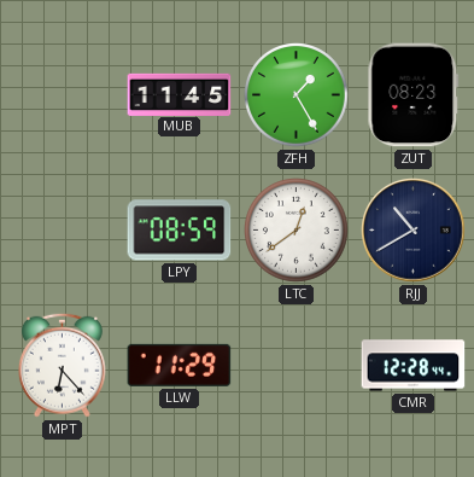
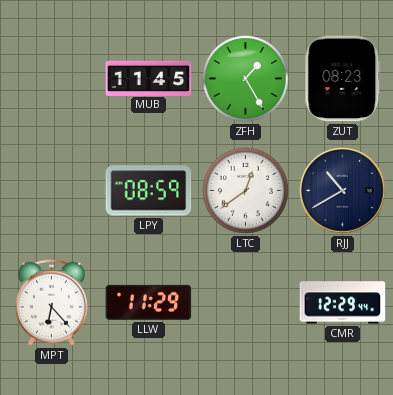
CMR: 12:28 -> 12:29
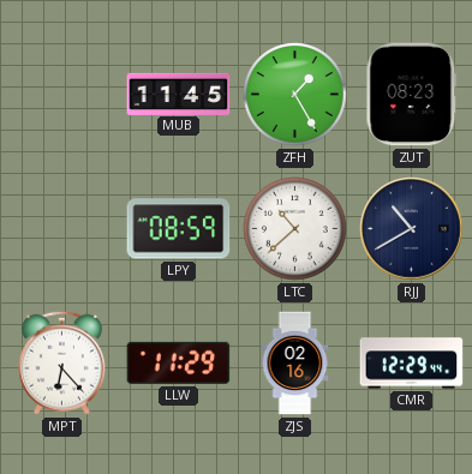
LTC: 12:39 -> 10:38
ZJS: none -> 02:16
